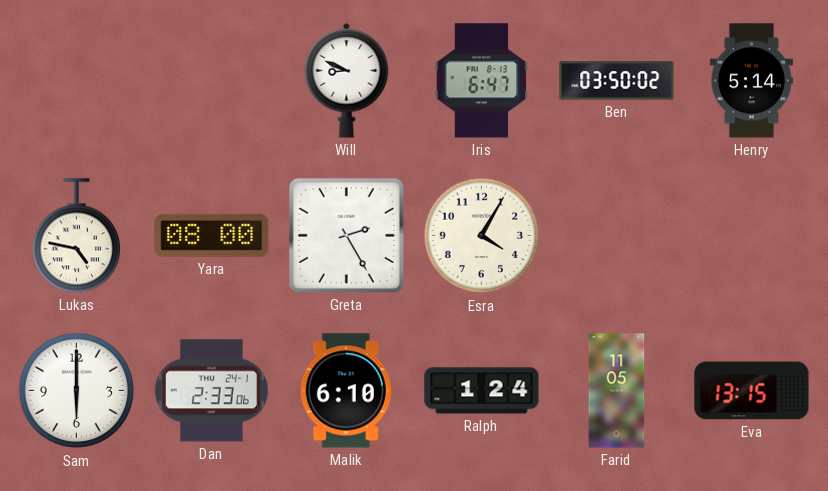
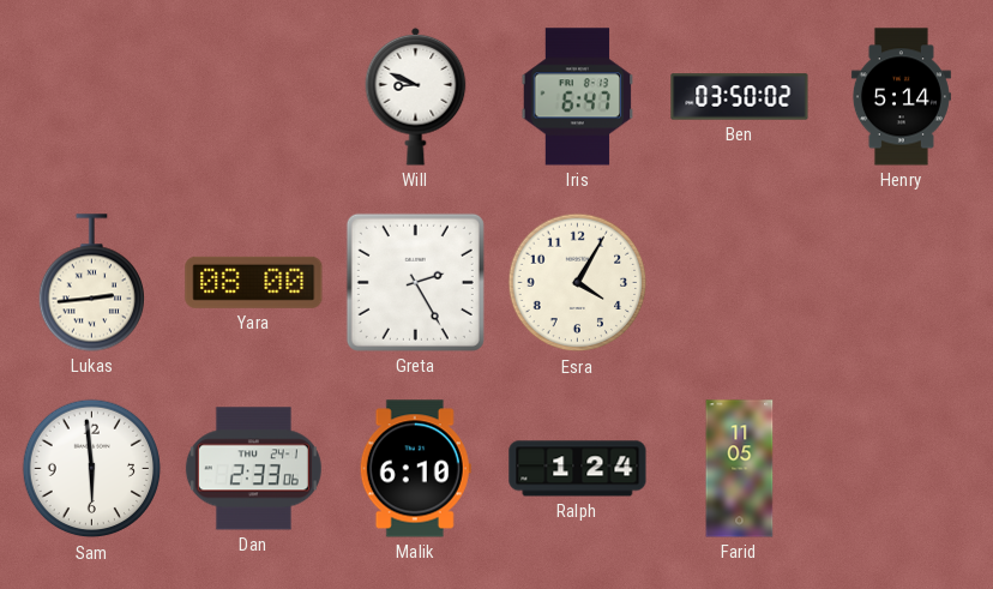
Lukas: 4:47 -> 2:44
Sam: 6:00 -> 5:59
Eva: 13:15 -> none
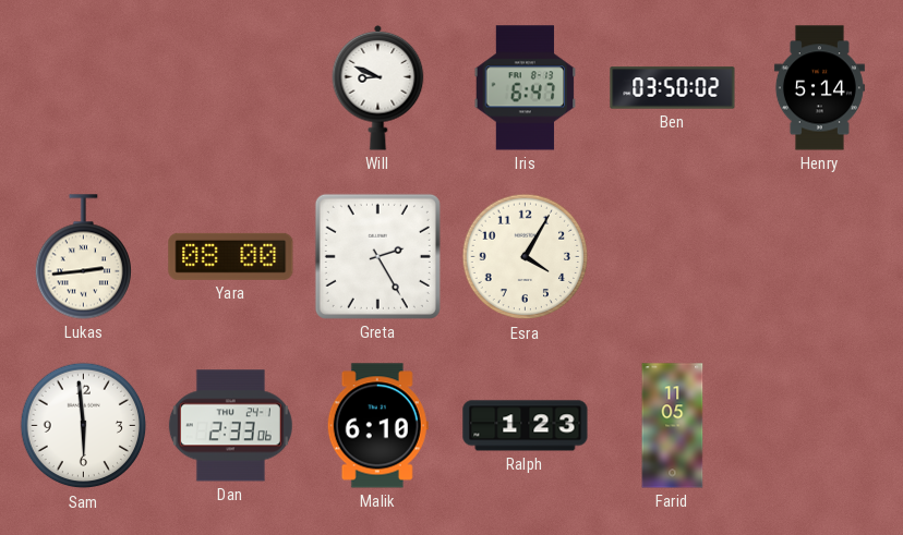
Ralph: 1:24 -> 1:23
